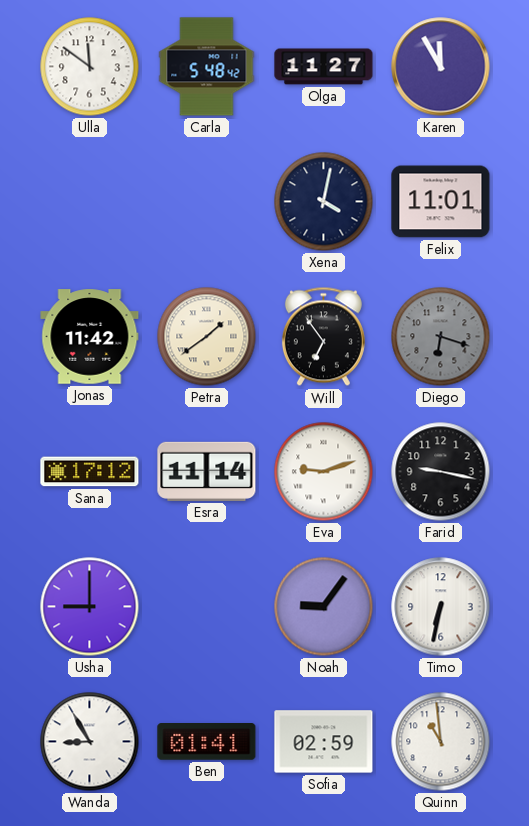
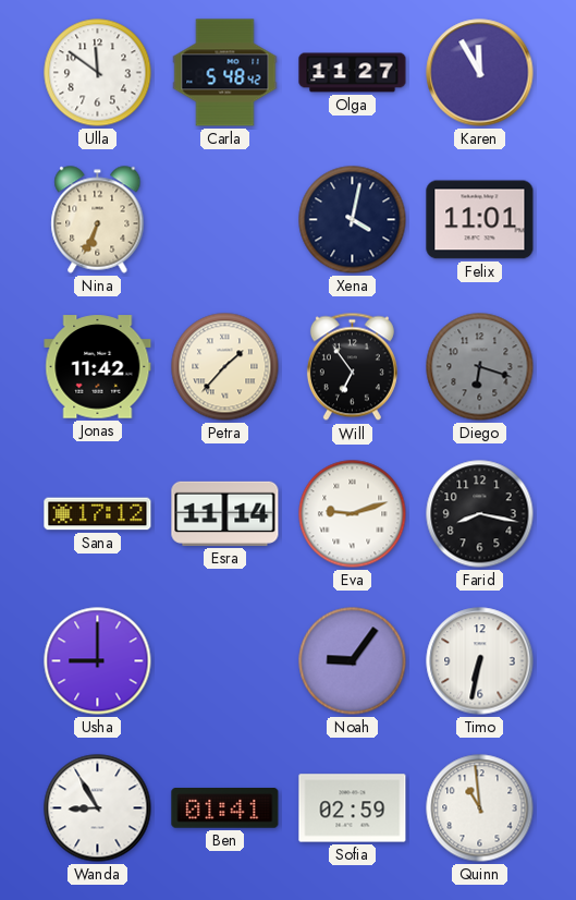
Nina: none -> 6:34
Petra: 1:39 -> 1:37
Farid: 9:17 -> 8:17
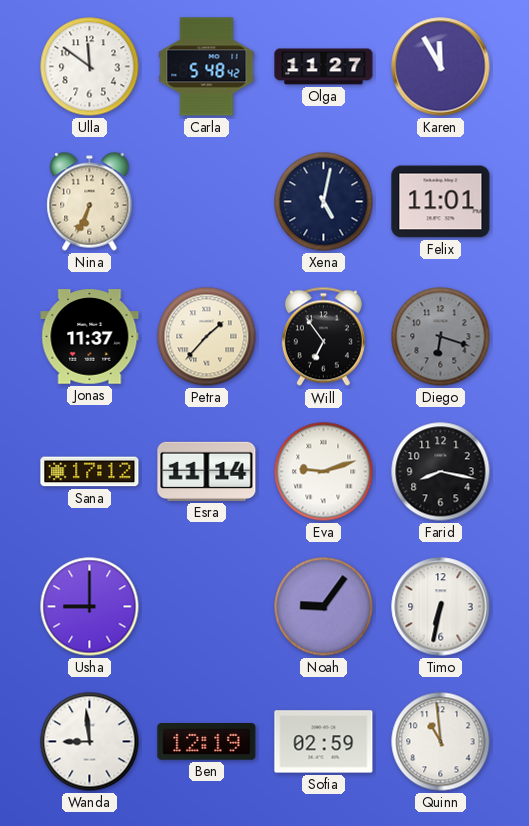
Xena: 4:02 -> 5:02
Jonas: 11:42 -> 11:37
Wanda: 8:55 -> 8:59
Ben: 01:41 -> 12:19
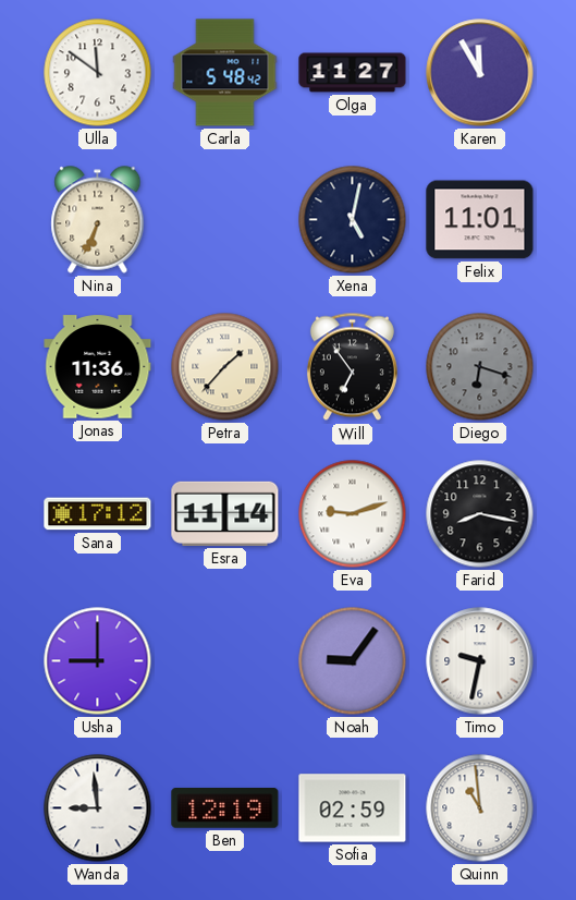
Jonas: 11:37 -> 11:36
Timo: 6:32 -> 9:32
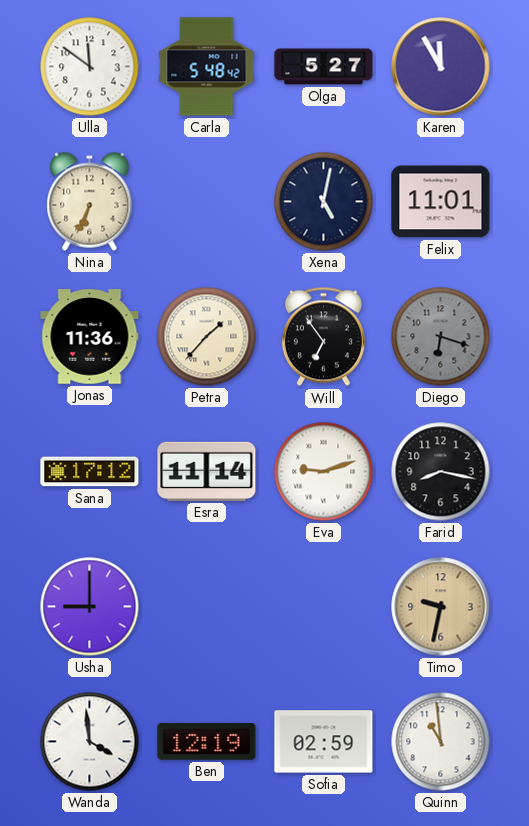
Olga: 11:27 -> 5:27
Noah: 9:06 -> none
Timo dial: white -> champagne
Wanda: 8:59 -> 3:59
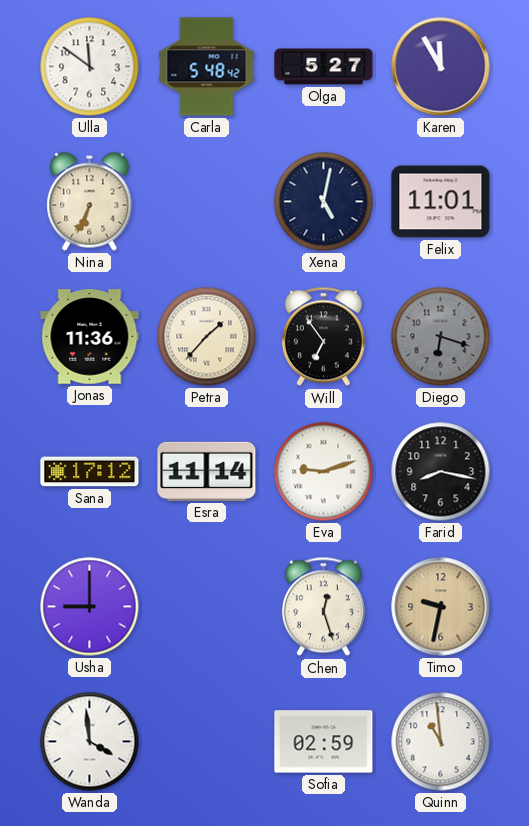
Chen: none -> 12:27
Ben: 12:19 -> none
